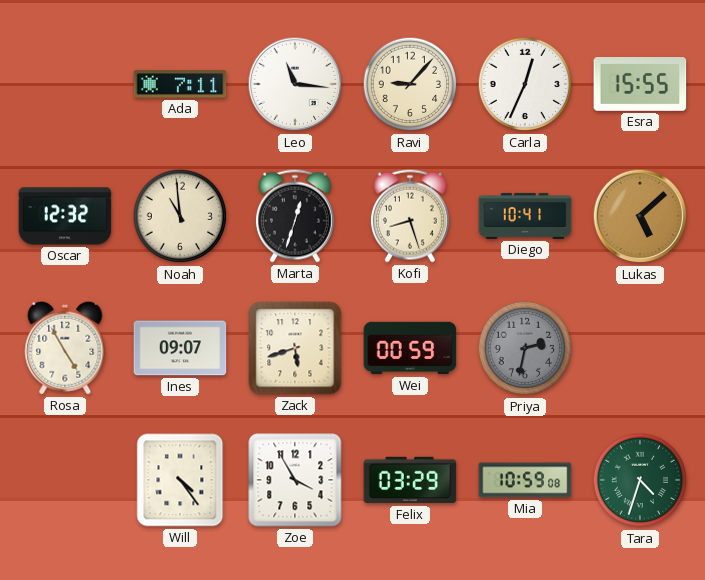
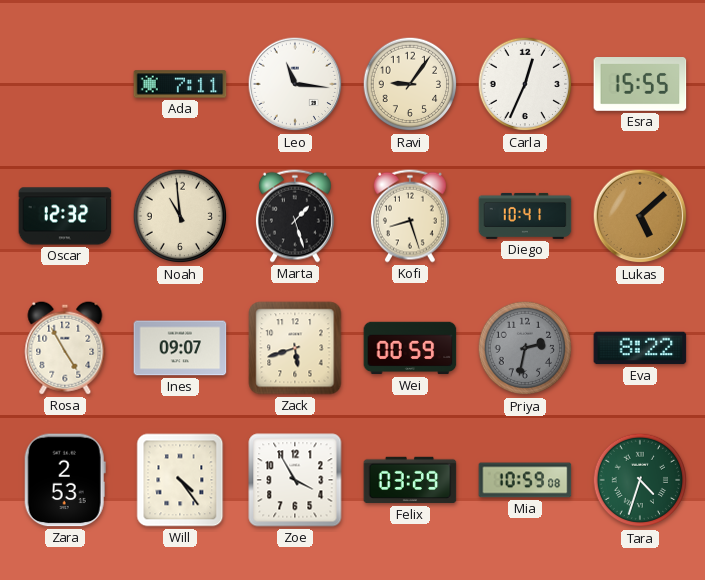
Ravi: 9:07 -> 9:06
Marta: 12:33 -> 1:27
Eva: none -> 8:22
Zara: none -> 2:53
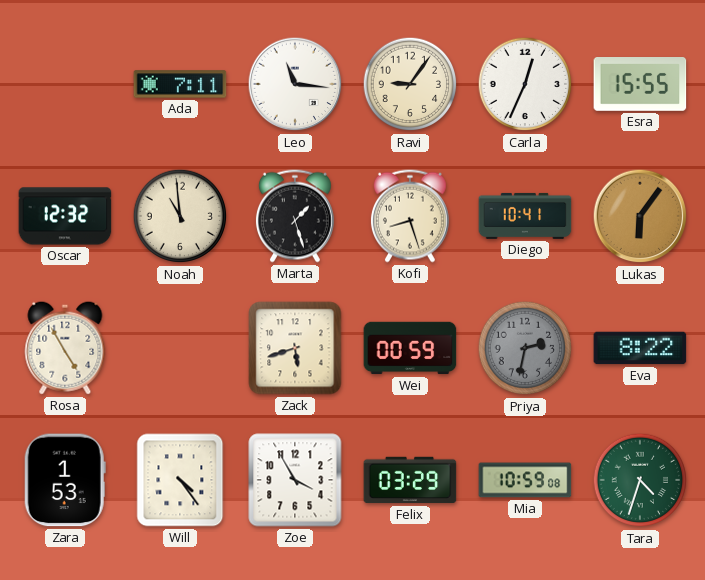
Lukas: 5:08 -> 6:06
Ines: 09:07 -> none
Zara: 2:53 -> 1:53
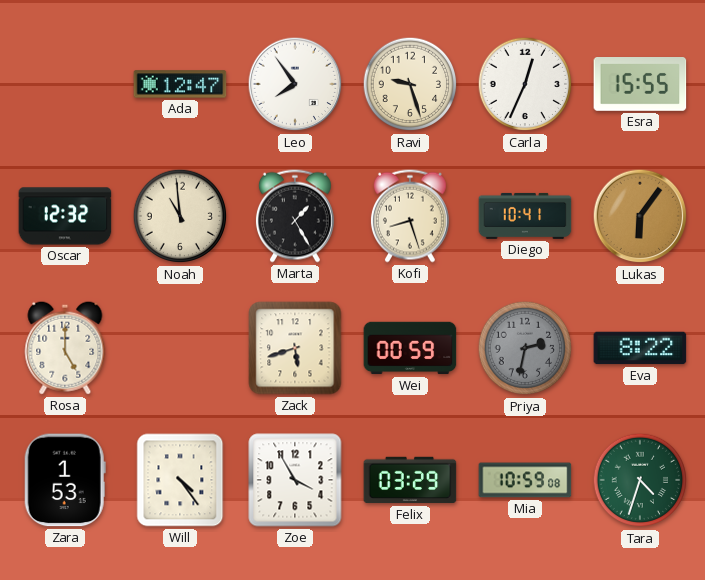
Ada: 7:11 -> 12:47
Leo: 11:16 -> 7:54
Ravi: 9:06 -> 9:27
Marta: 1:27 -> 1:25
Rosa: 4:55 -> 5:00
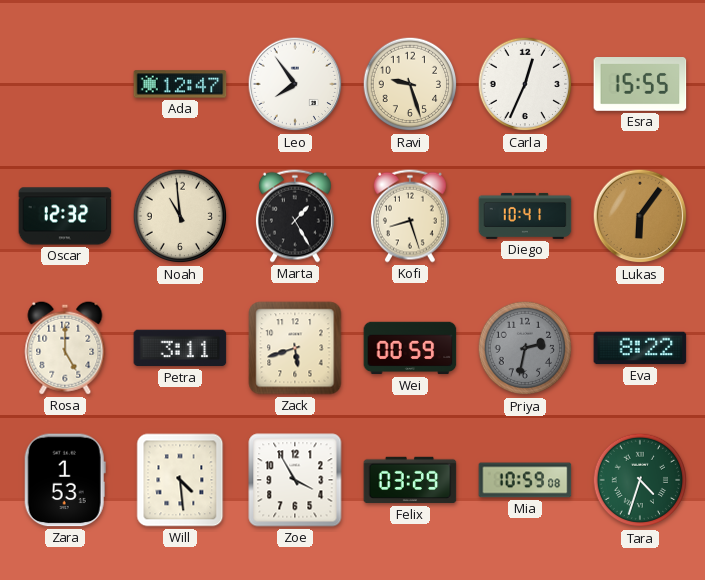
Petra: none -> 3:11
Will: 4:24 -> 4:29
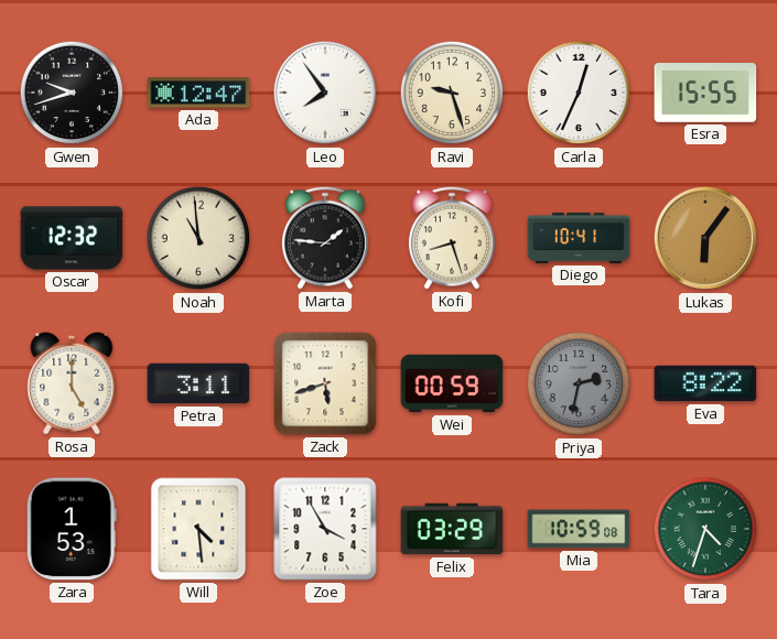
Gwen: none -> 9:42
Marta: 1:25 -> 1:46
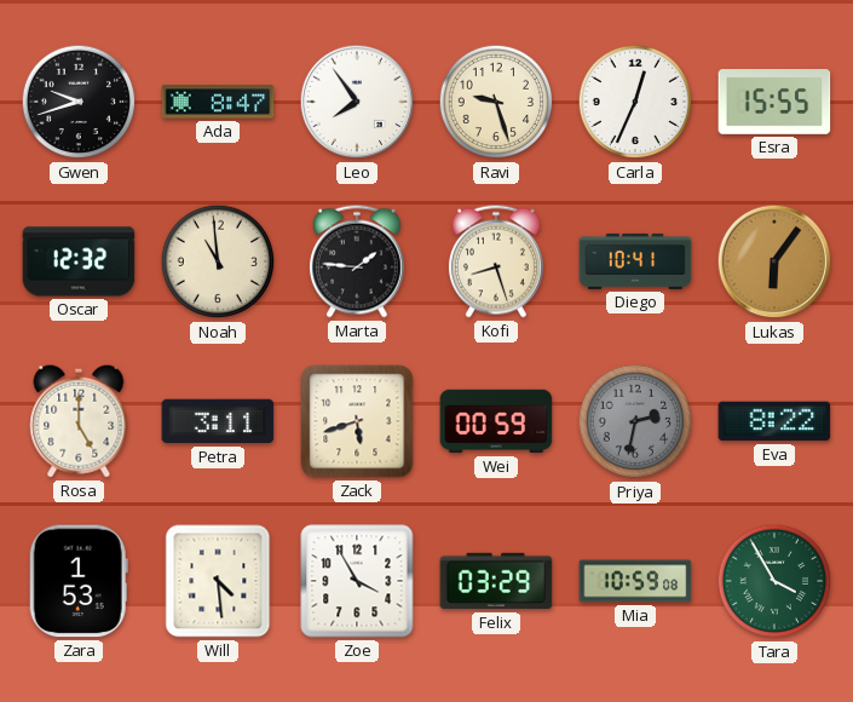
Ada: 12:47 -> 8:47
Tara: 4:33 -> 3:55
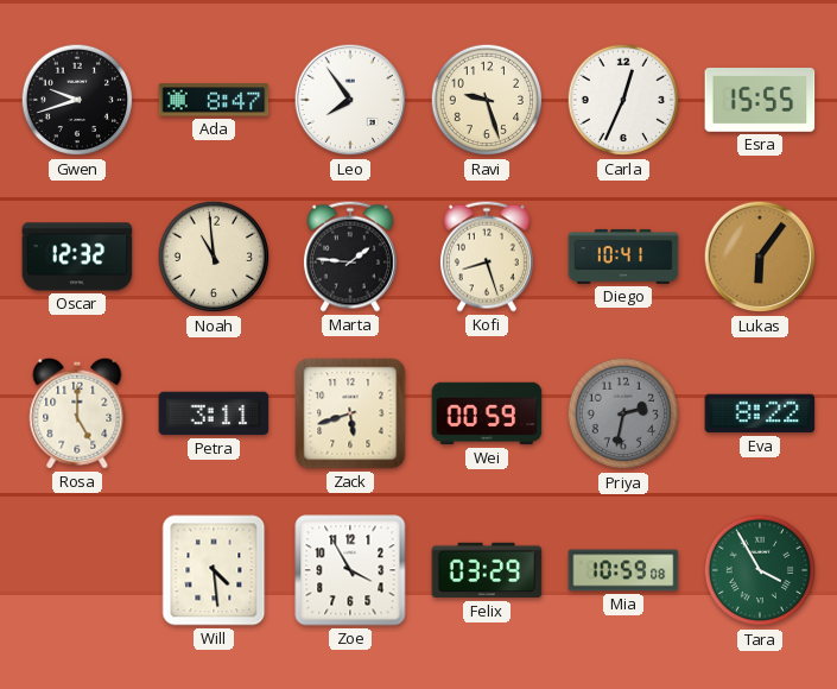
Zara: 1:53 -> none
